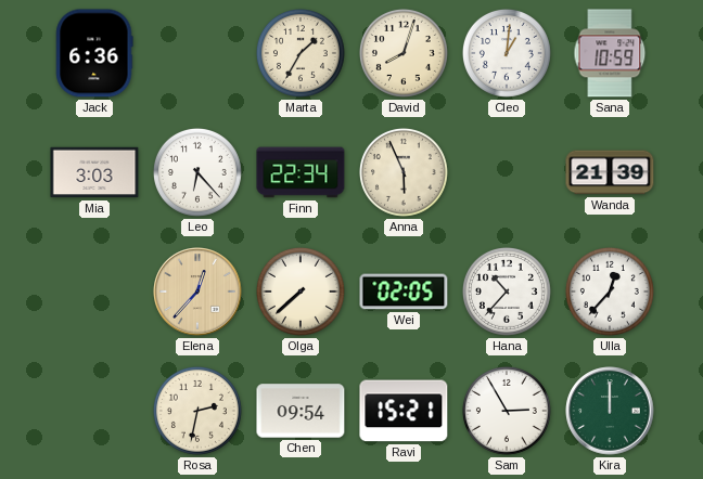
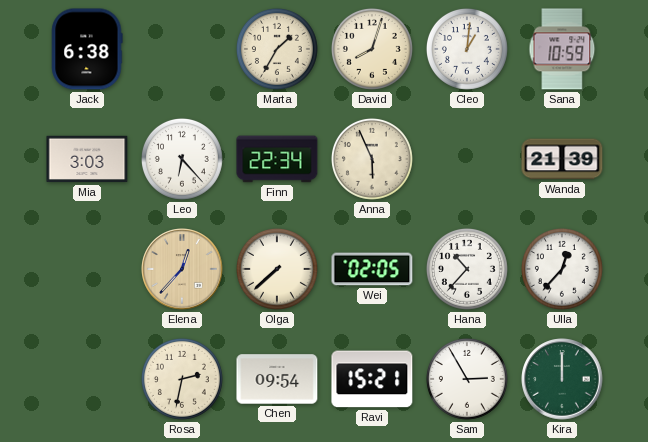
Jack: 6:36 -> 6:38
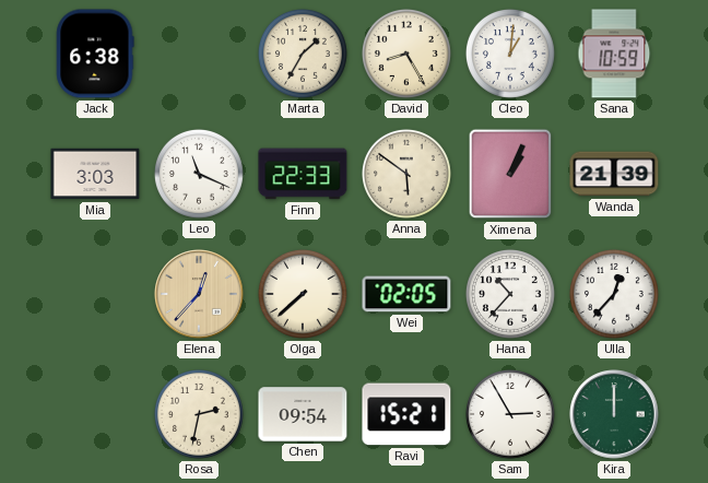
David: 8:03 -> 8:25
Leo: 6:23 -> 11:19
Finn: 22:34 -> 22:33
Anna: 5:56 -> 5:51
Ximena: none -> 1:04
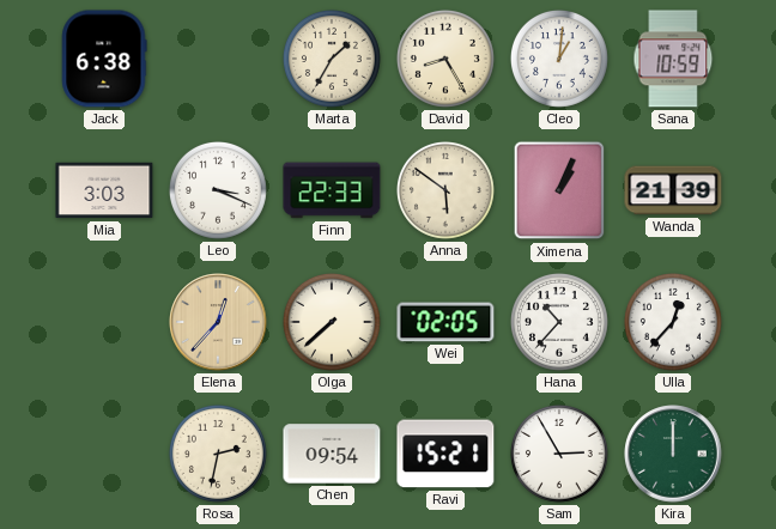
Leo: 11:19 -> 3:19
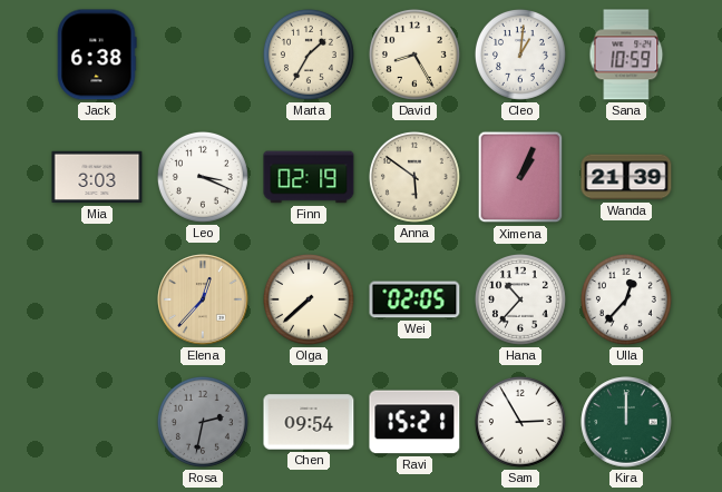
Finn: 22:33 -> 02:19
Rosa dial: cream -> grey
